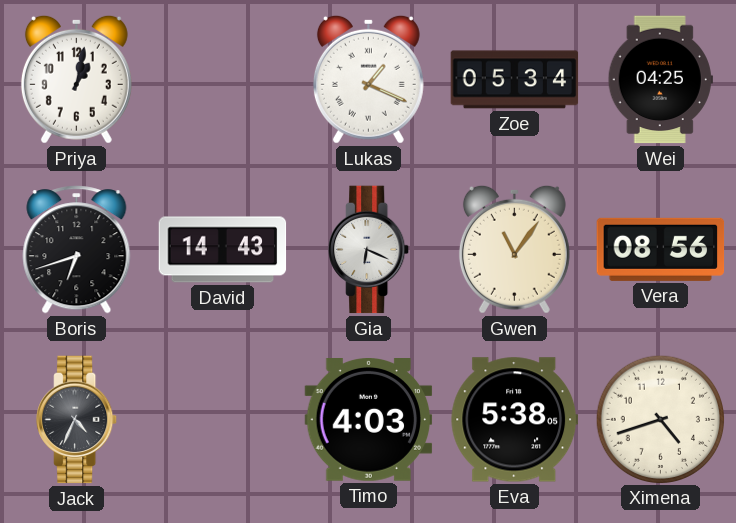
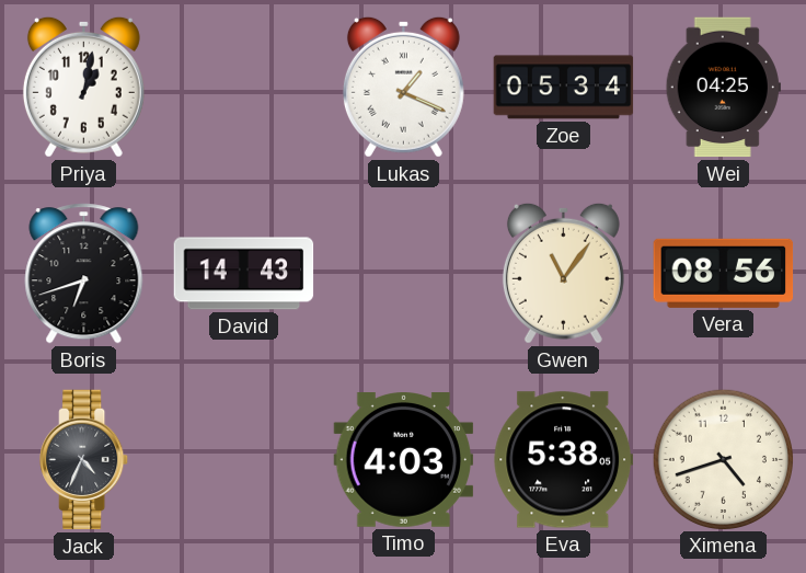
Gia: 6:19 -> none
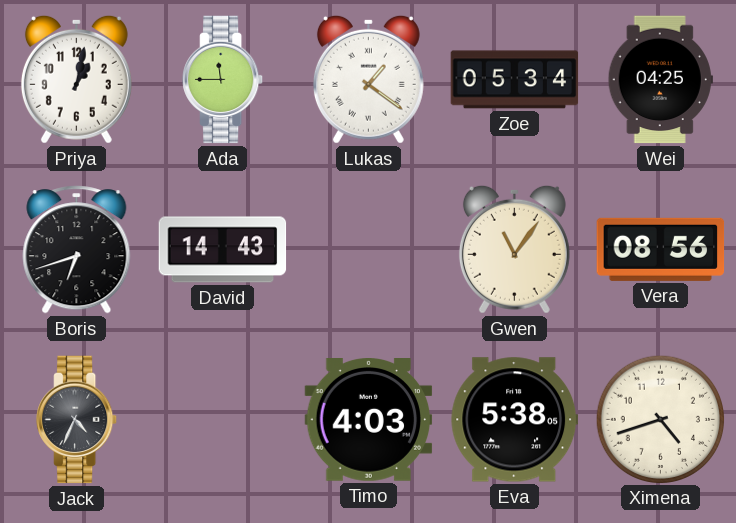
Ada: none -> 11:45
Lukas: 1:19 -> 1:21
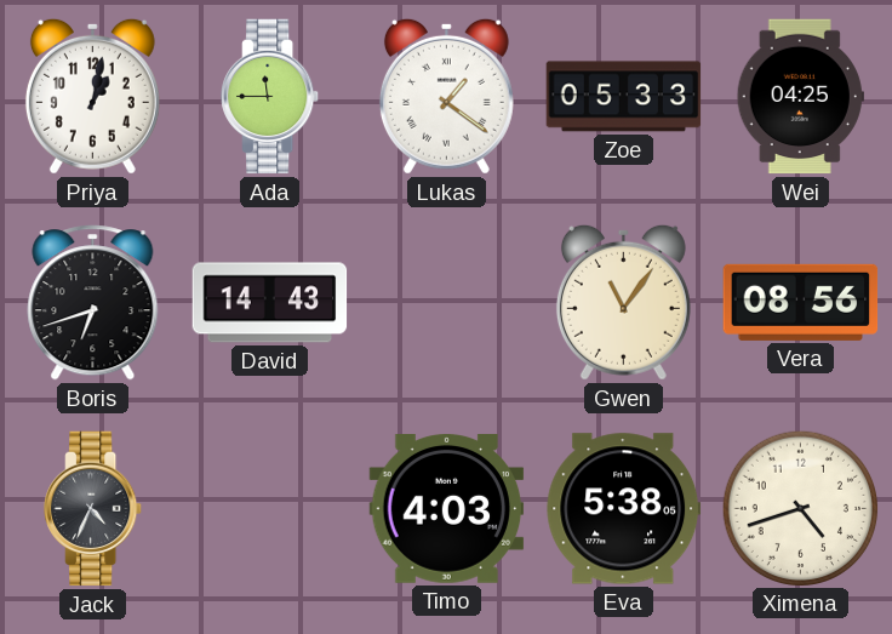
Zoe: 05:34 -> 05:33
